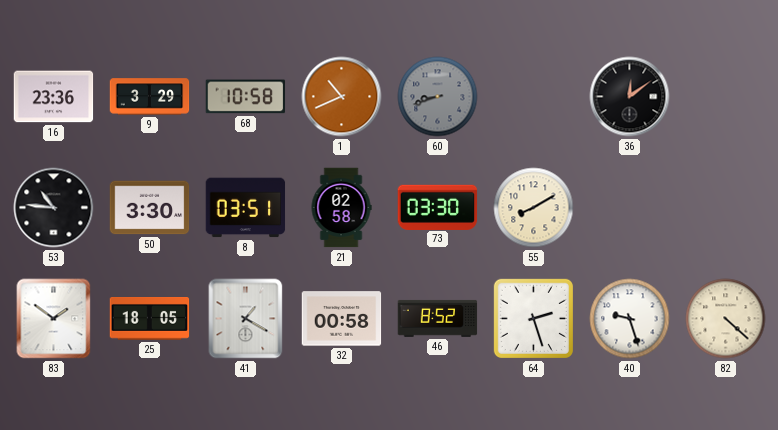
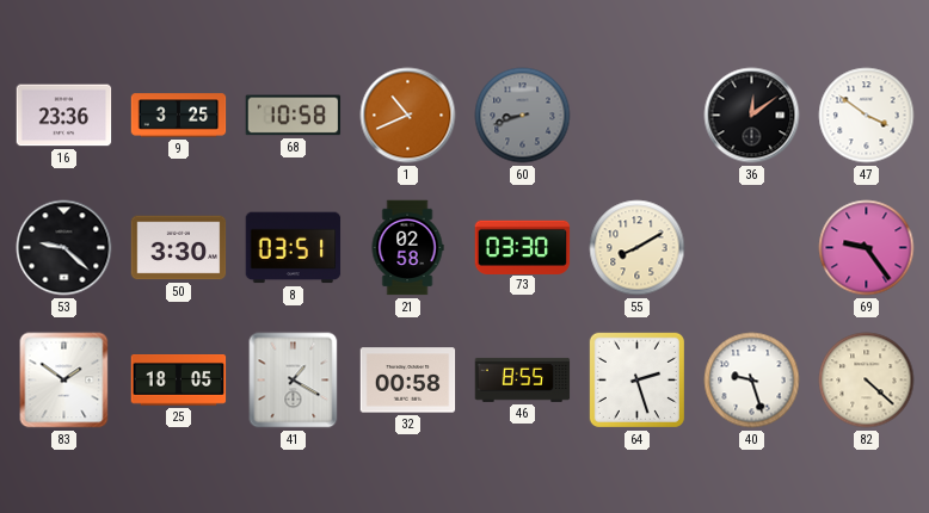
9: 3:29 -> 3:25
47: none -> 3:51
53: 10:46 -> 9:22
69: none -> 9:24
46: 8:52 -> 8:55
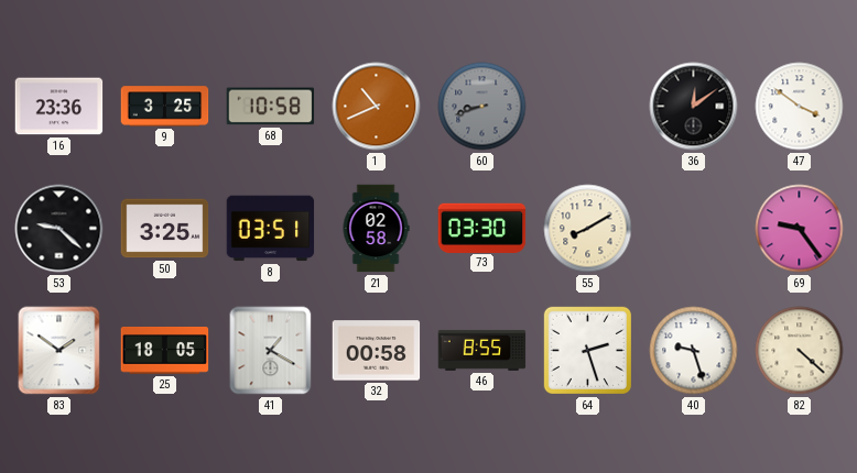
50: 3:30 -> 3:25
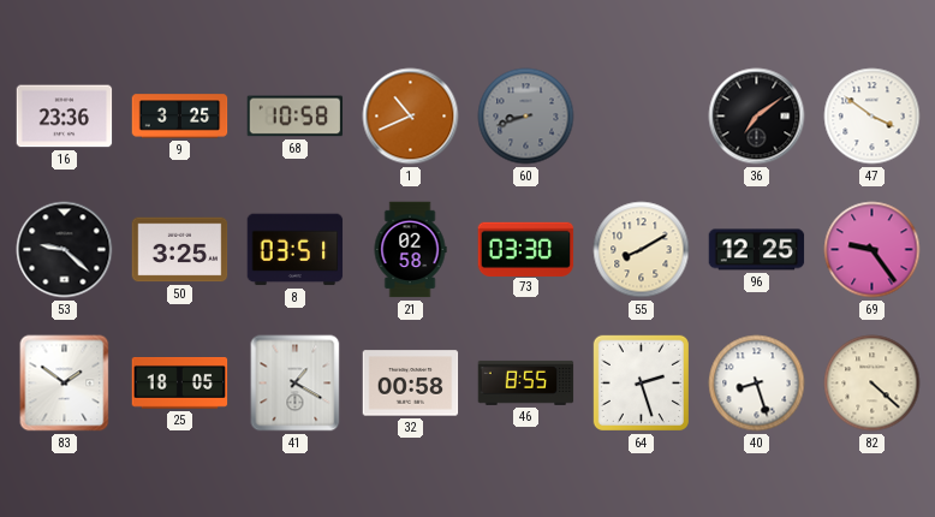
36: 12:09 -> 7:09
96: none -> 12:25
40: 9:27 -> 8:27
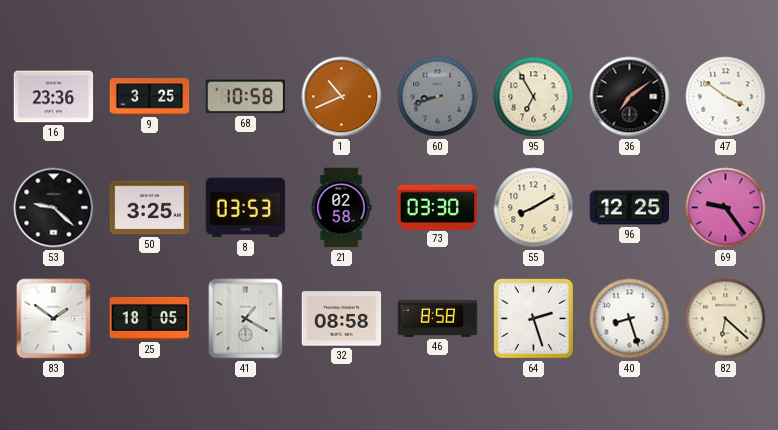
95: none -> 6:55
8: 03:51 -> 03:53
32: 00:58 -> 08:58
46: 8:55 -> 8:58
82: 4:22 -> 6:22
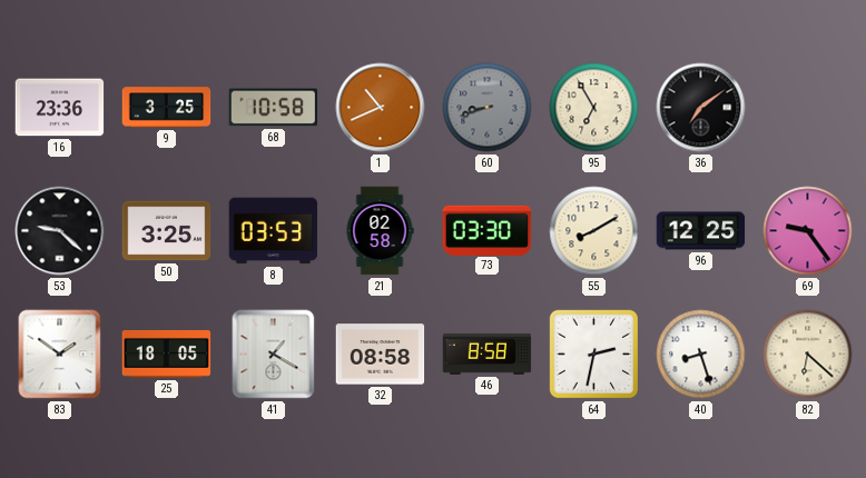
47: 3:51 -> none
64: 2:27 -> 2:32
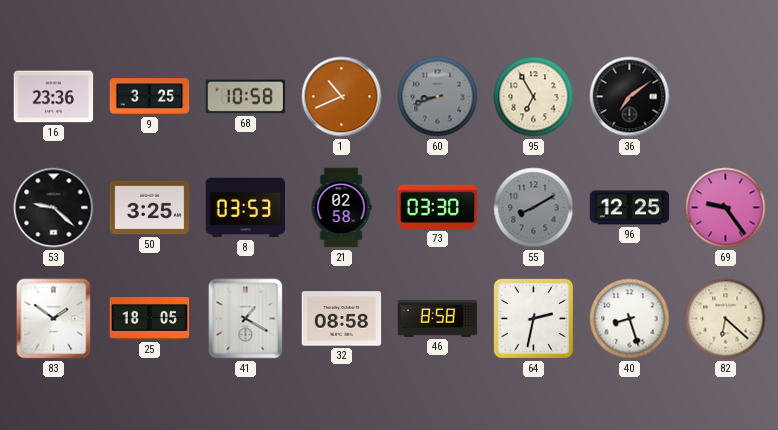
55 dial: cream -> grey
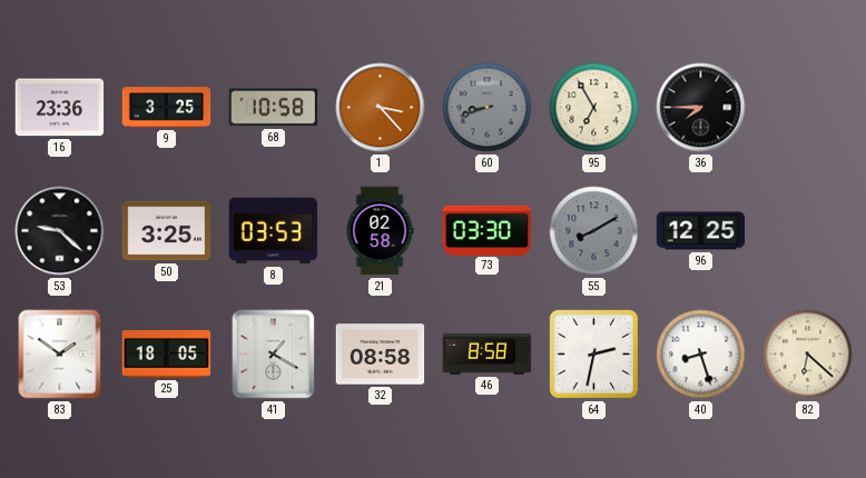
1: 10:41 -> 3:23
36: 7:09 -> 7:45
69: 9:24 -> none
